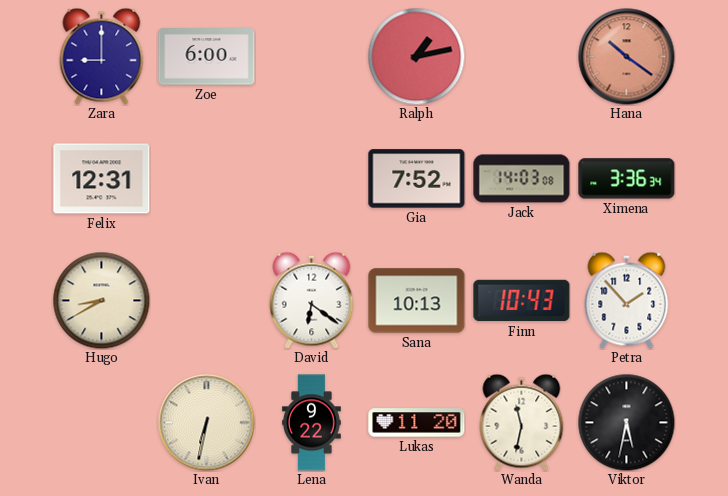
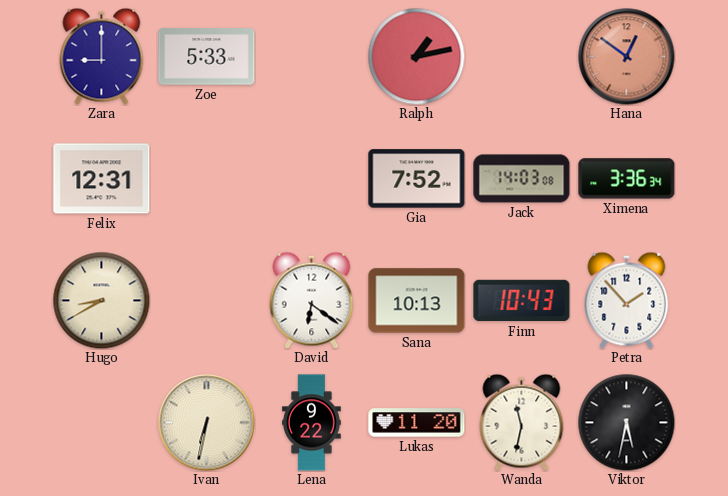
Zoe: 6:00 -> 5:33
Hana: 10:21 -> 12:51
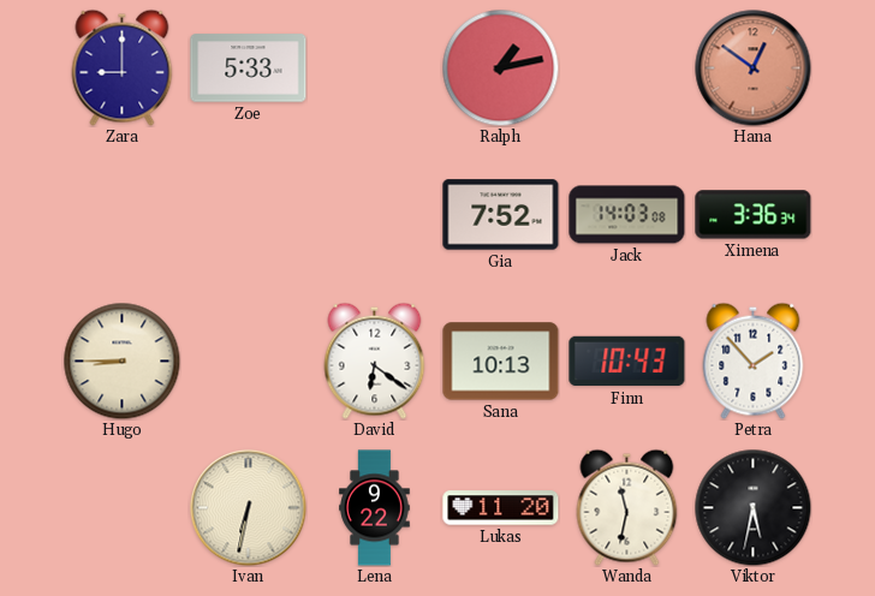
Felix: 12:31 -> none
Hugo: 8:40 -> 8:45
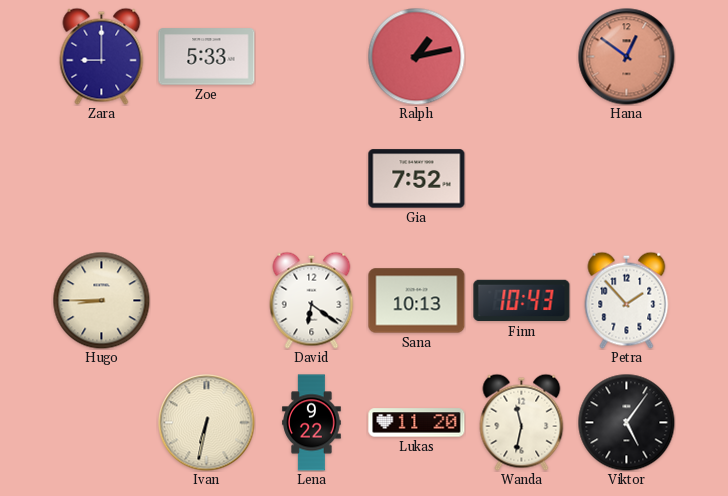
Jack: 14:03 -> none
Ximena: 3:36 -> none
Viktor: 5:32 -> 5:06
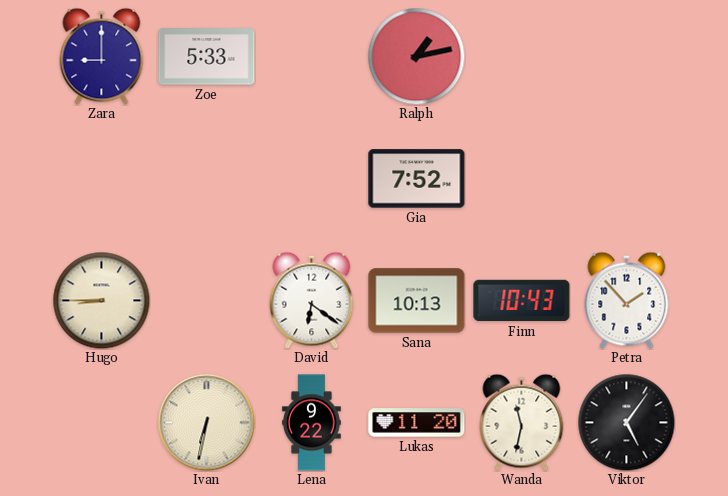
Hana: 12:51 -> none
